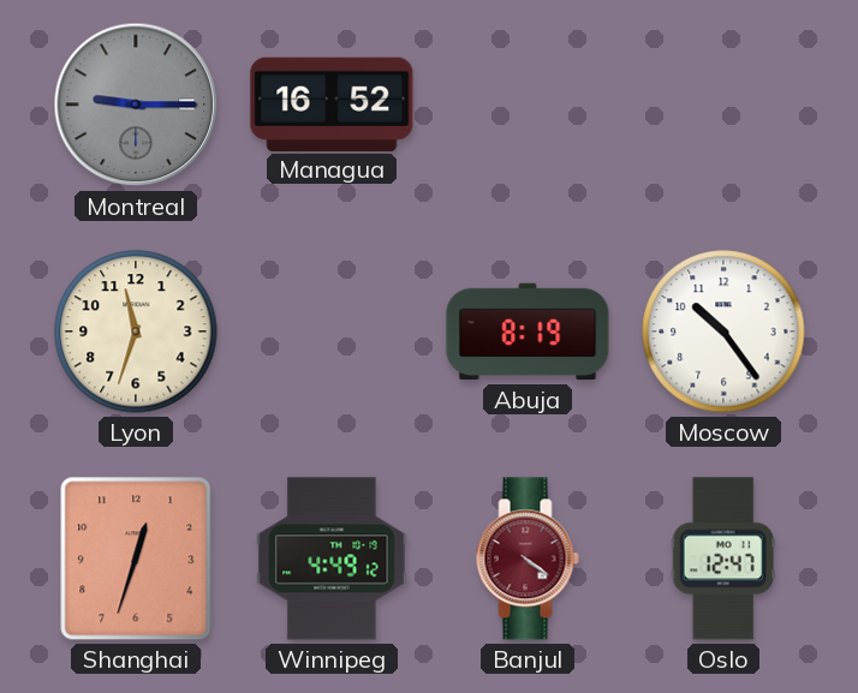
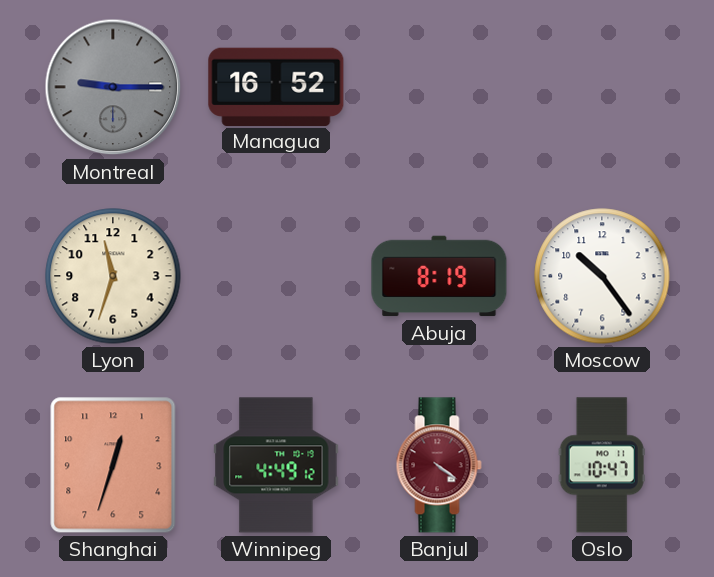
Oslo: 12:47 -> 10:47
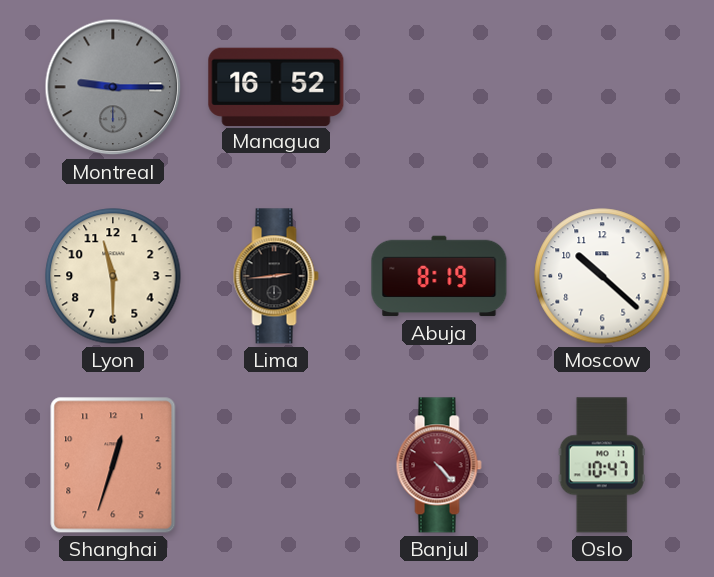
Lyon: 11:33 -> 11:30
Lima: none -> 2:44
Moscow: 10:24 -> 10:22
Winnipeg: 4:49 -> none
Banjul: 4:21 -> 4:23
